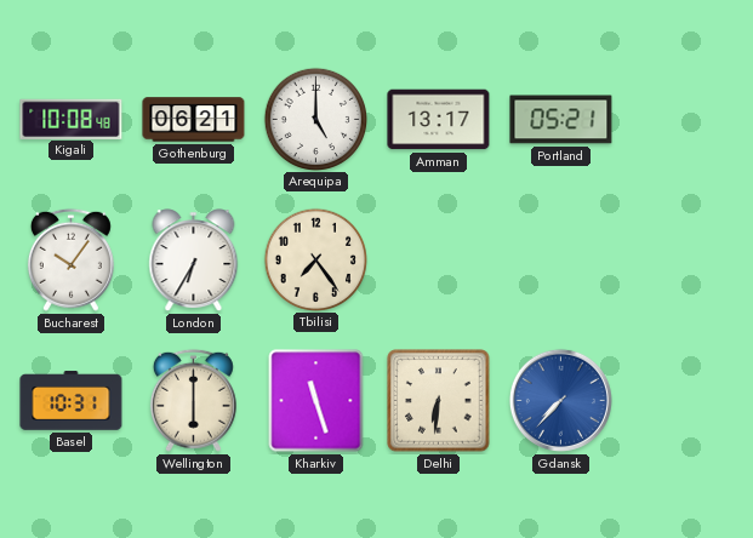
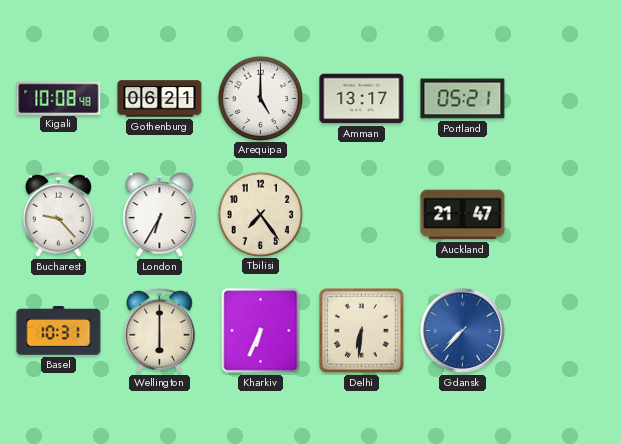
Bucharest: 10:06 -> 9:23
Auckland: none -> 21:47
Kharkiv: 11:27 -> 6:34
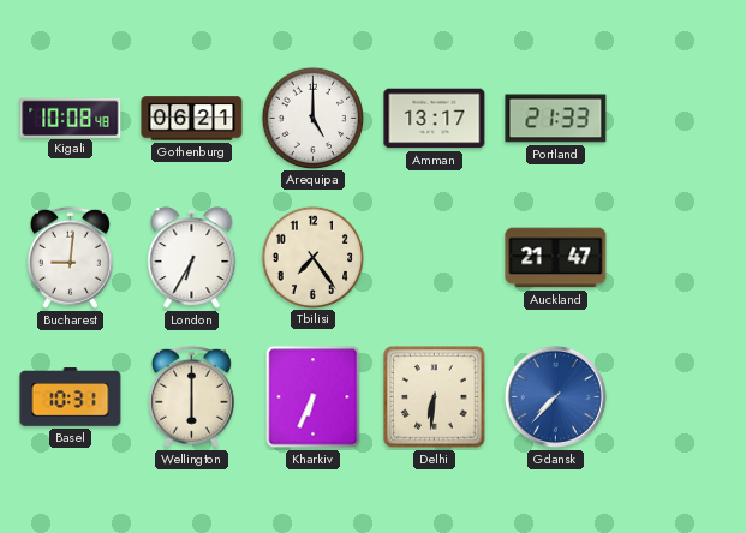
Portland: 05:21 -> 21:33
Bucharest: 9:23 -> 9:01
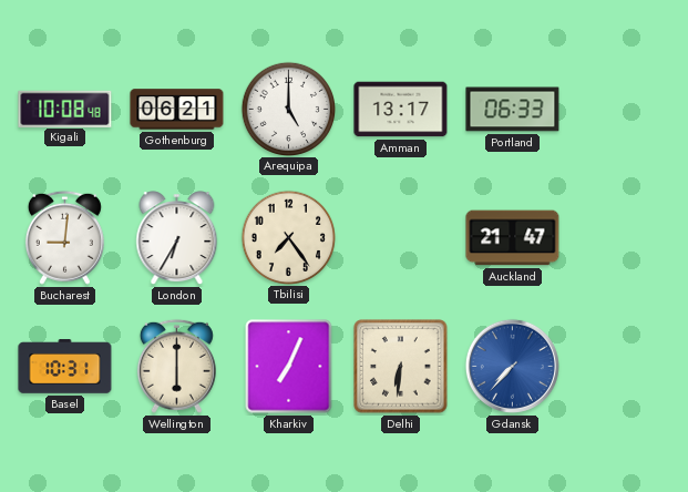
Portland: 21:33 -> 06:33
Kharkiv: 6:34 -> 7:04
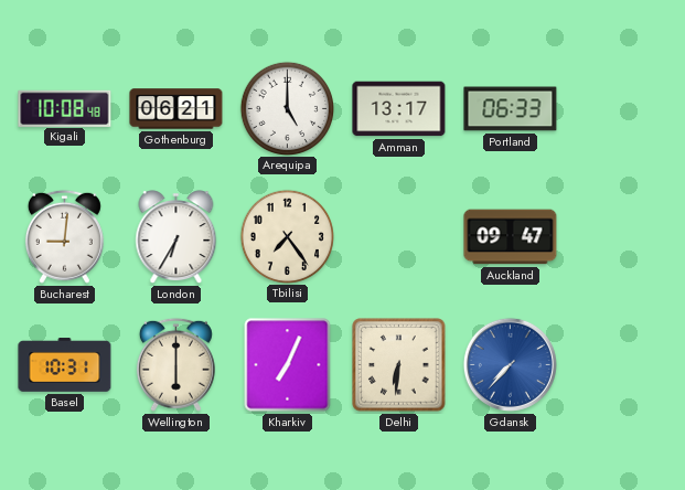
Auckland: 21:47 -> 09:47
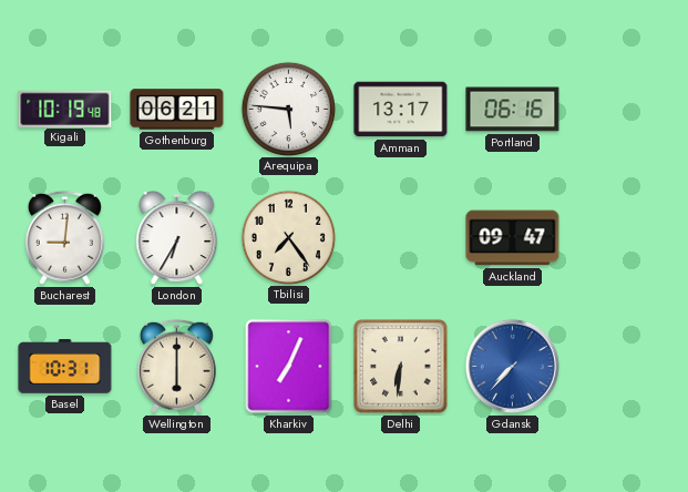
Kigali: 10:08 -> 10:19
Arequipa: 5:00 -> 5:46
Portland: 06:33 -> 06:16
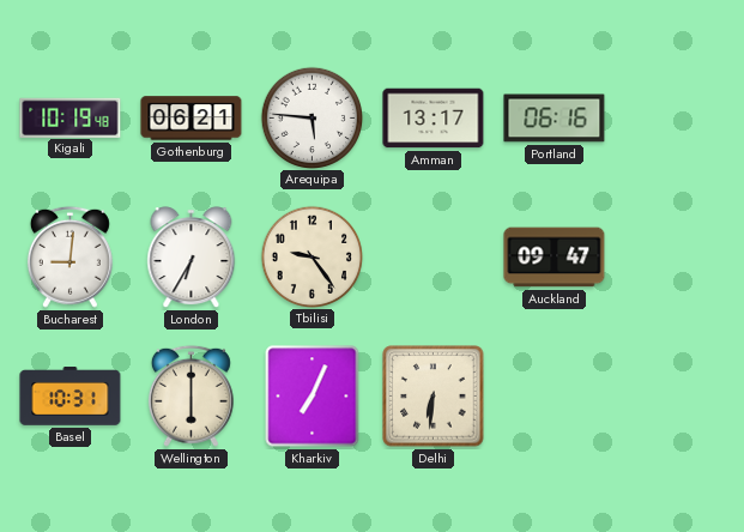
Tbilisi: 7:24 -> 9:24
Gdansk: 7:37 -> none
